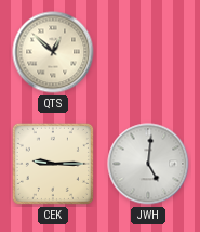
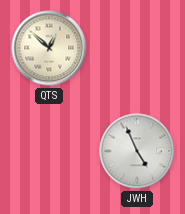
CEK: 9:15 -> none
JWH: 5:01 -> 4:56
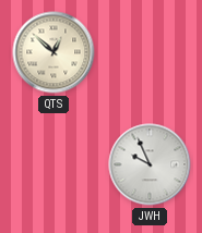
JWH: 4:56 -> 9:56
